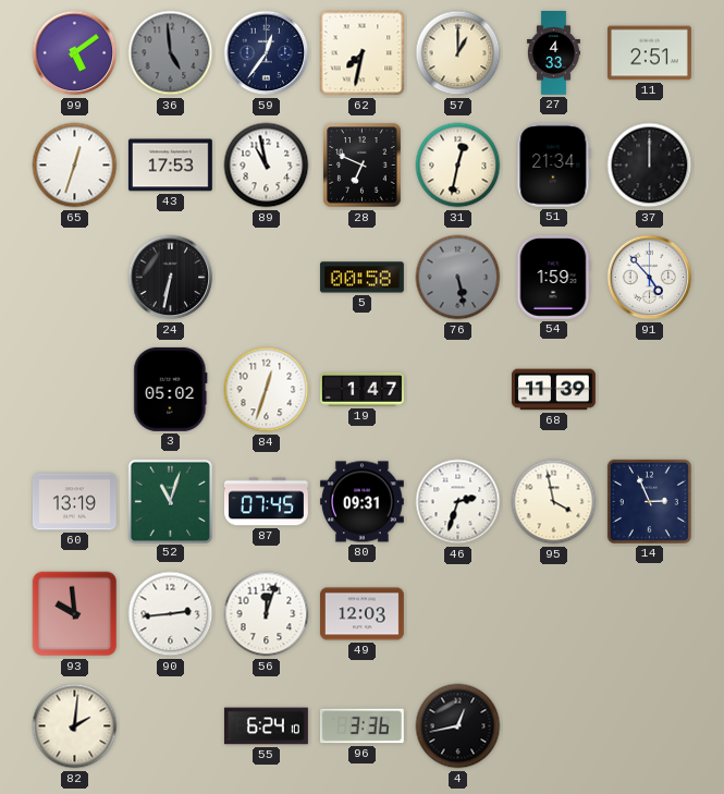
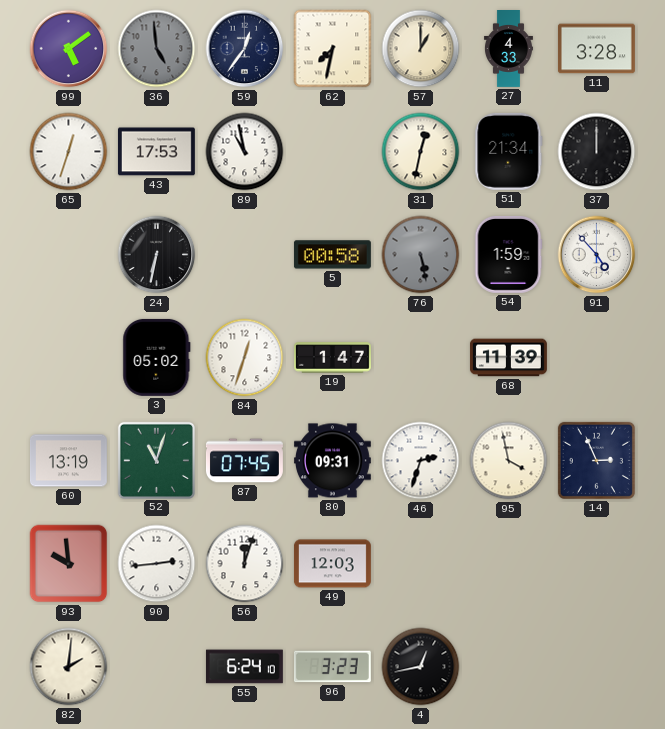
11: 2:51 -> 3:28
28: 6:49 -> none
96: 3:36 -> 3:23
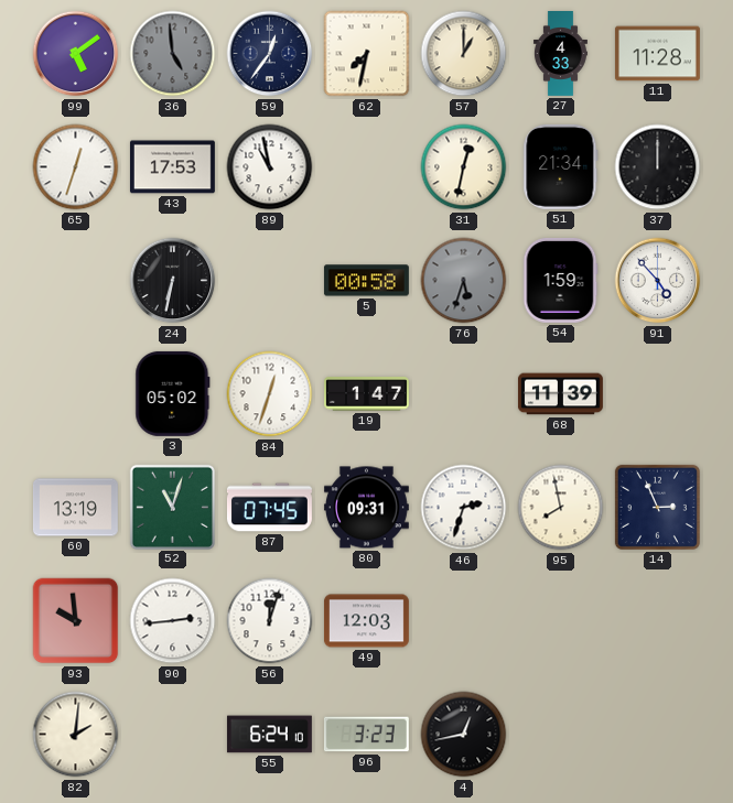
11: 3:28 -> 11:28
76: 5:28 -> 5:33
95: 3:58 -> 7:58
